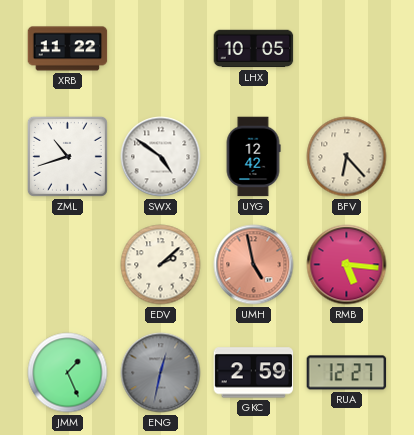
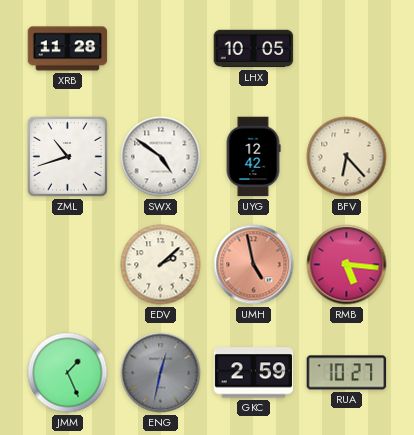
XRB: 11:22 -> 11:28
RUA: 12:27 -> 10:27
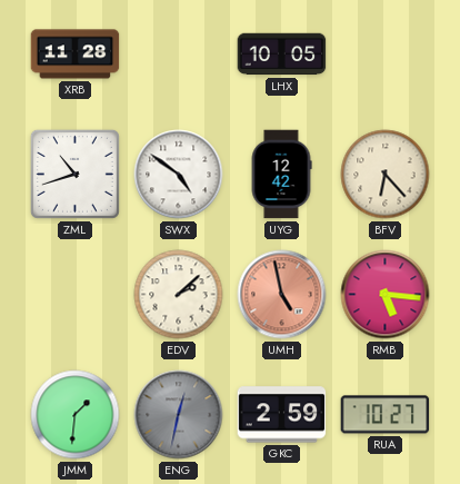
JMM: 1:26 -> 1:31
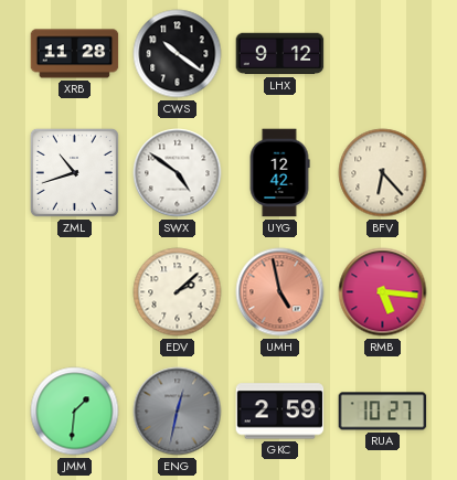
CWS: none -> 10:21
LHX: 10:05 -> 9:12
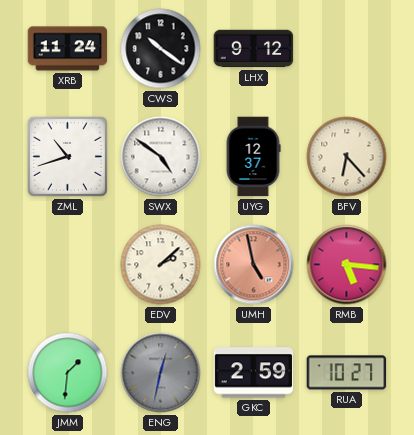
XRB: 11:28 -> 11:24
UYG: 12:42 -> 12:37
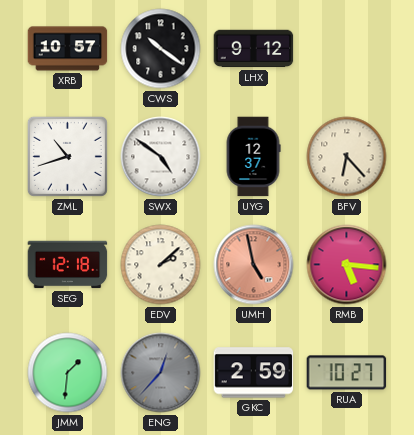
XRB: 11:24 -> 10:57
SEG: none -> 12:18
ENG: 12:32 -> 12:37
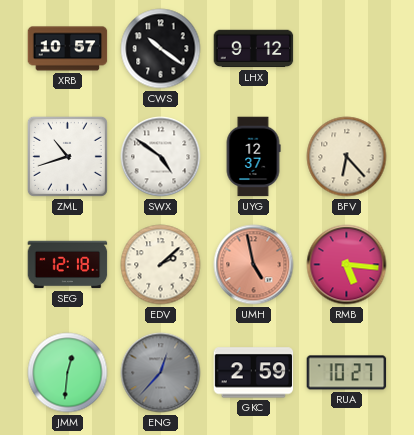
JMM: 1:31 -> 12:31
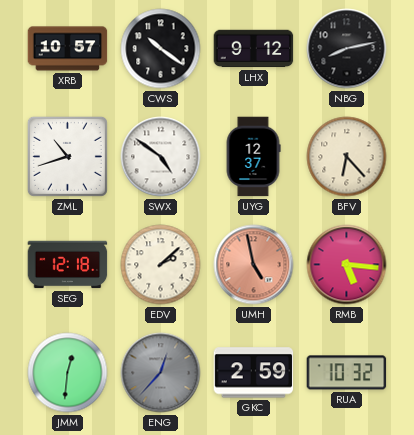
NBG: none -> 8:13
RUA: 10:27 -> 10:32
